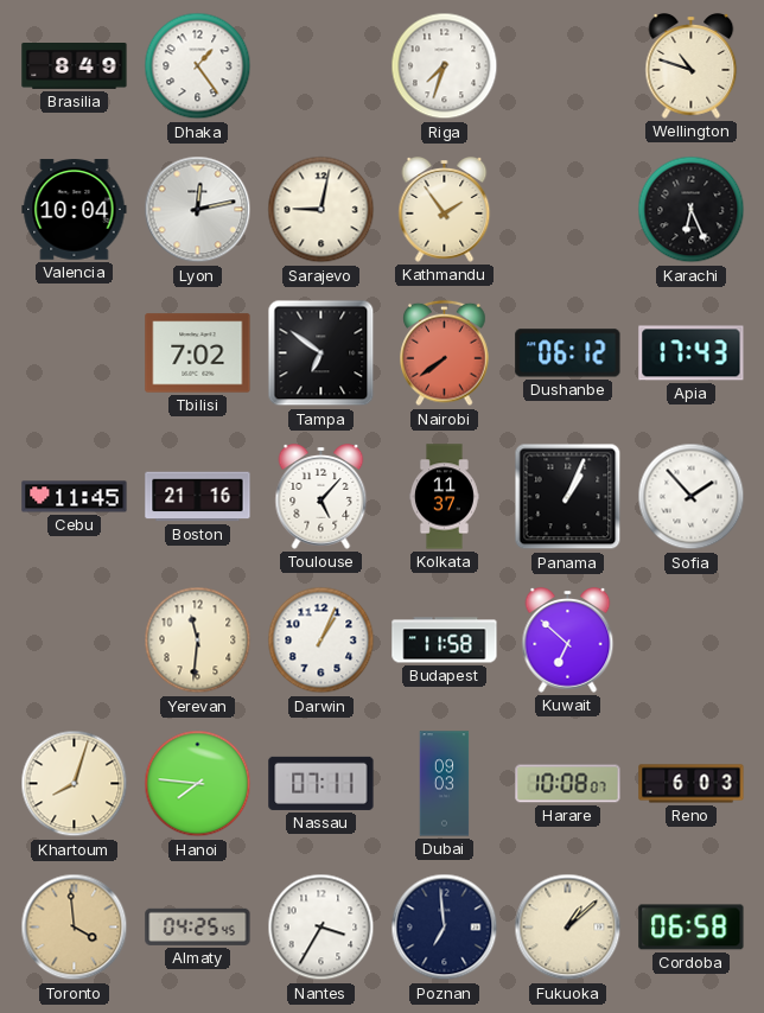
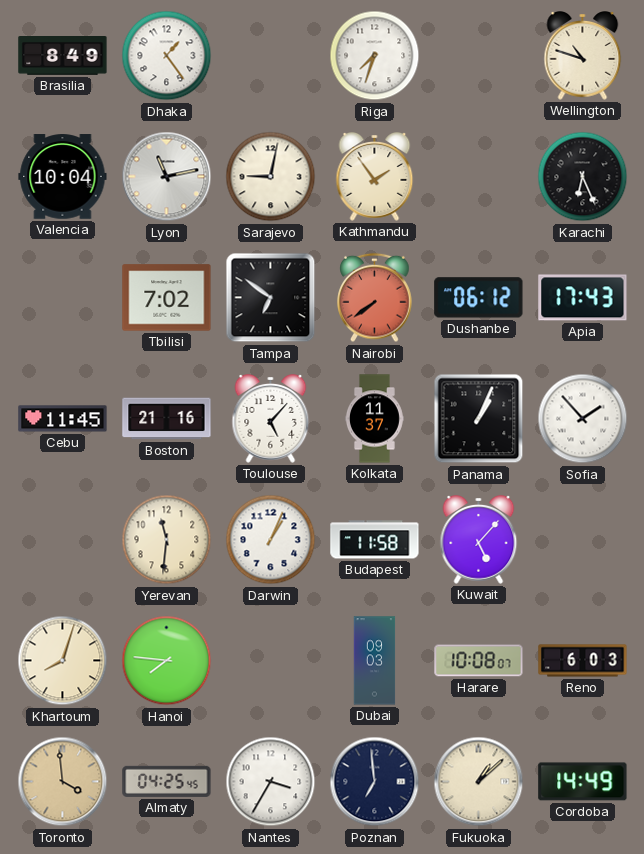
Lyon: 12:13 -> 11:13
Kuwait: 6:52 -> 5:07
Nassau: 07:11 -> none
Cordoba: 06:58 -> 14:49
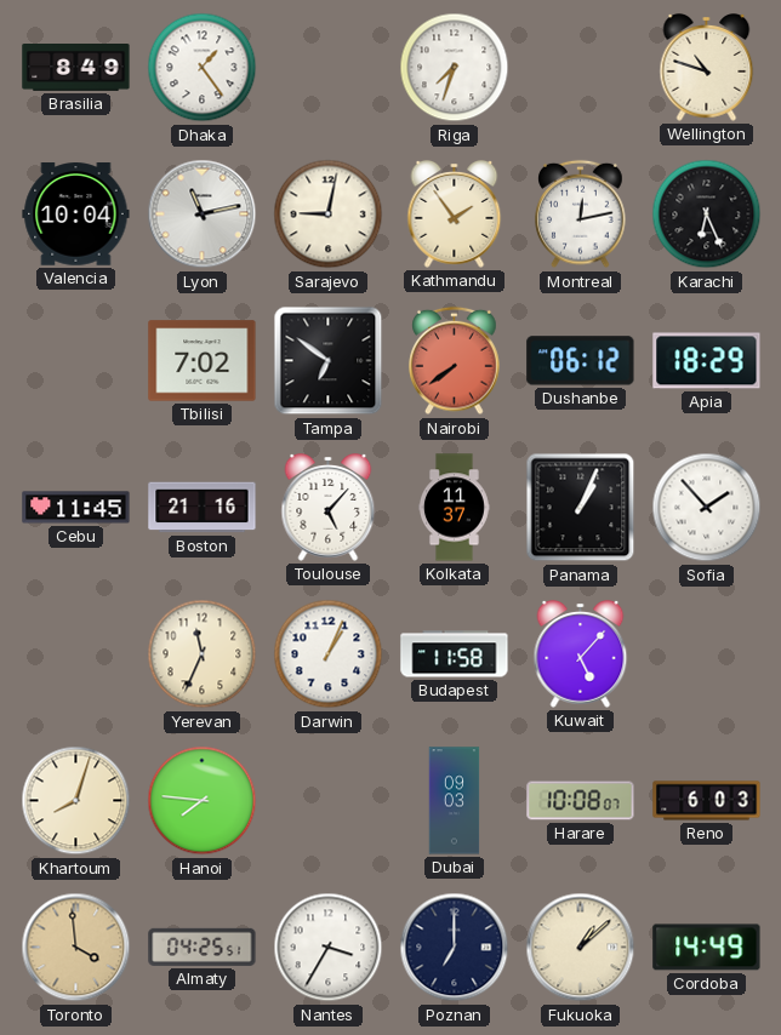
Montreal: none -> 12:13
Apia: 17:43 -> 18:29
Yerevan: 11:31 -> 11:34
Almaty: 04:25:45 -> 04:25:51
Poznan: 6:59 -> 7:00
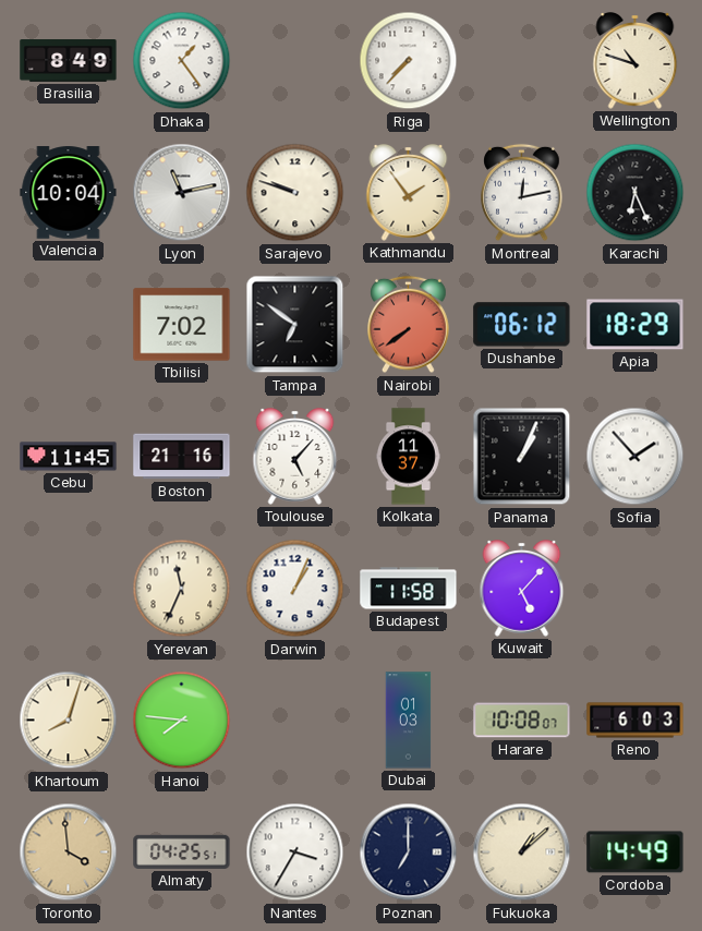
Riga: 7:33 -> 7:37
Sarajevo: 9:02 -> 9:48
Dubai: 09:03 -> 01:03
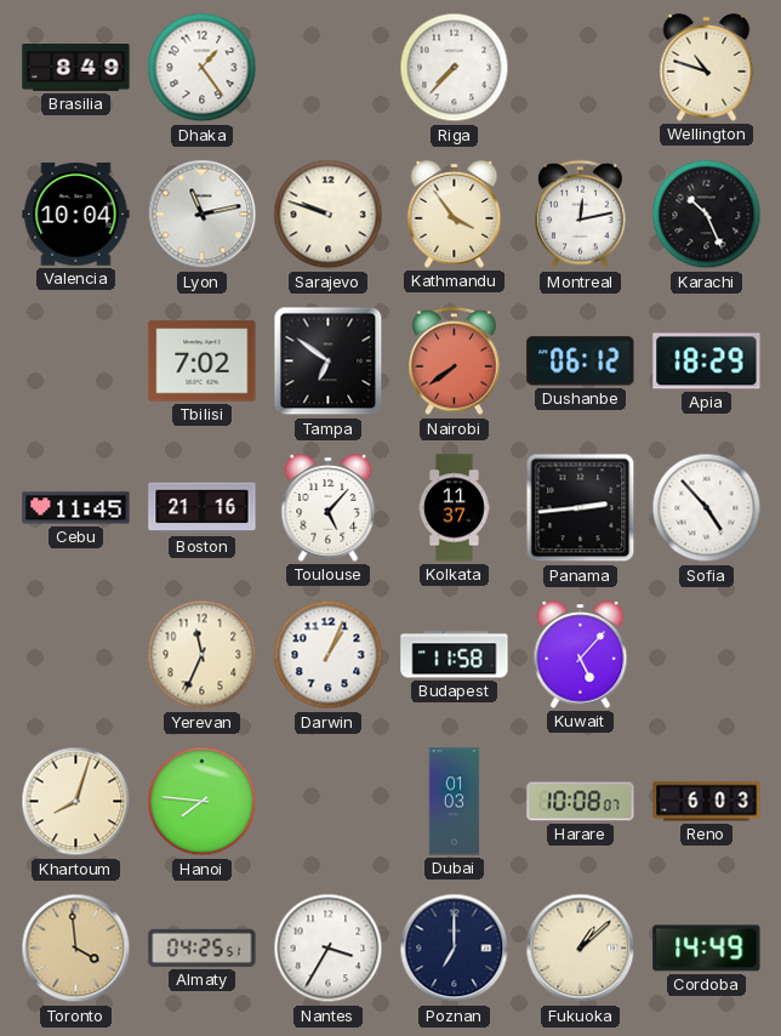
Kathmandu: 1:54 -> 3:54
Karachi: 6:26 -> 10:26
Panama: 1:04 -> 2:44
Sofia: 1:53 -> 4:53
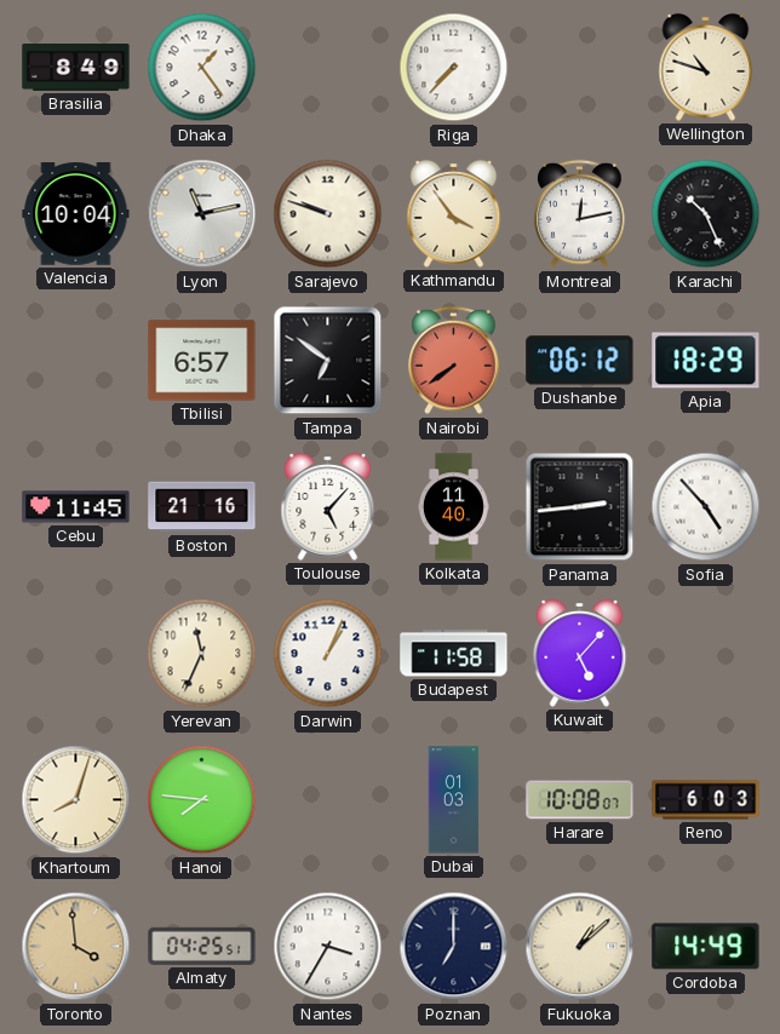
Tbilisi: 7:02 -> 6:57
Kolkata: 11:37 -> 11:40
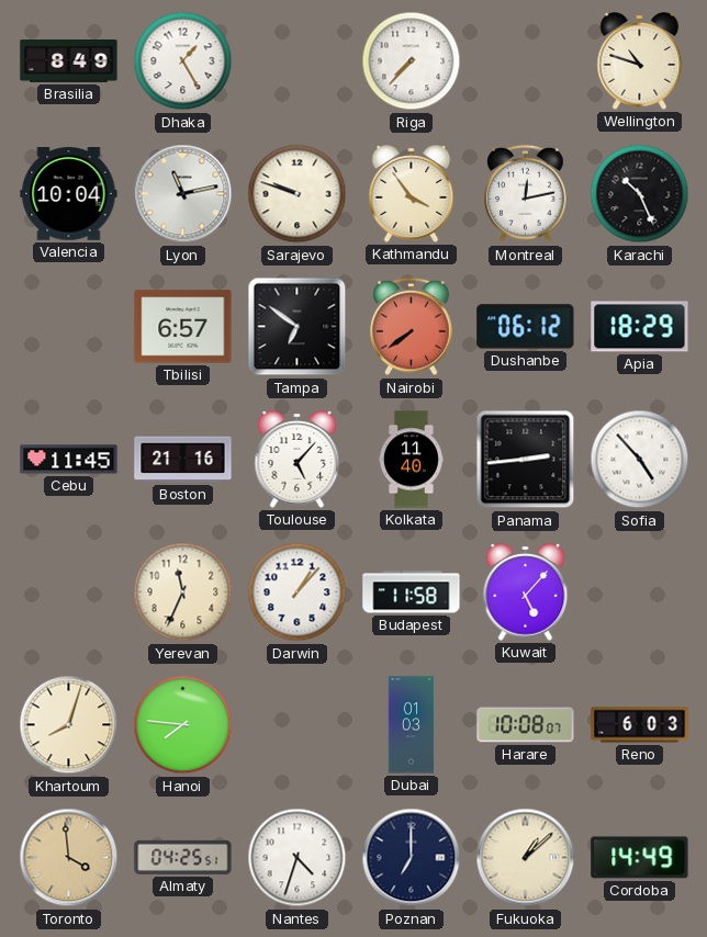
Dhaka: 1:24 -> 1:25
Darwin: 1:04 -> 1:07
Nantes: 3:35 -> 4:33
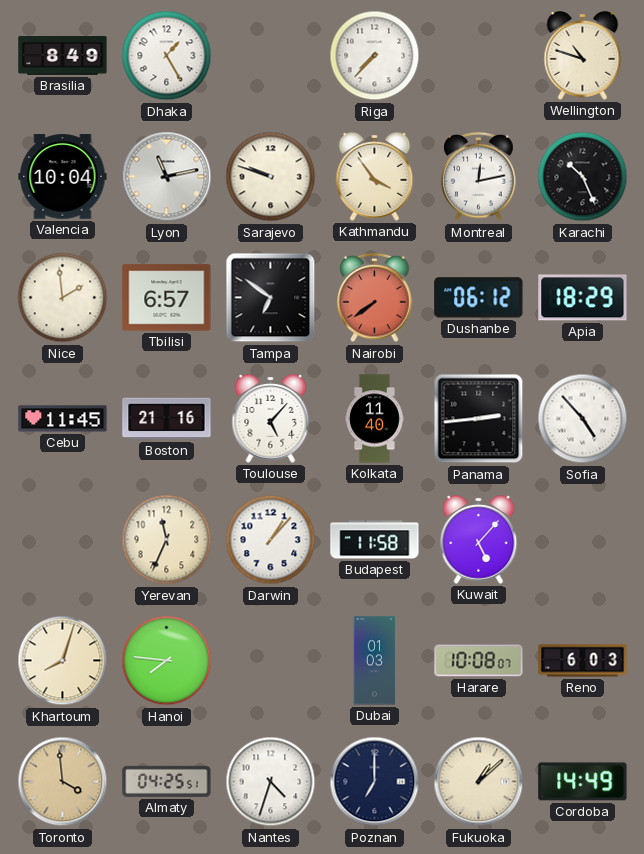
Nice: none -> 1:59
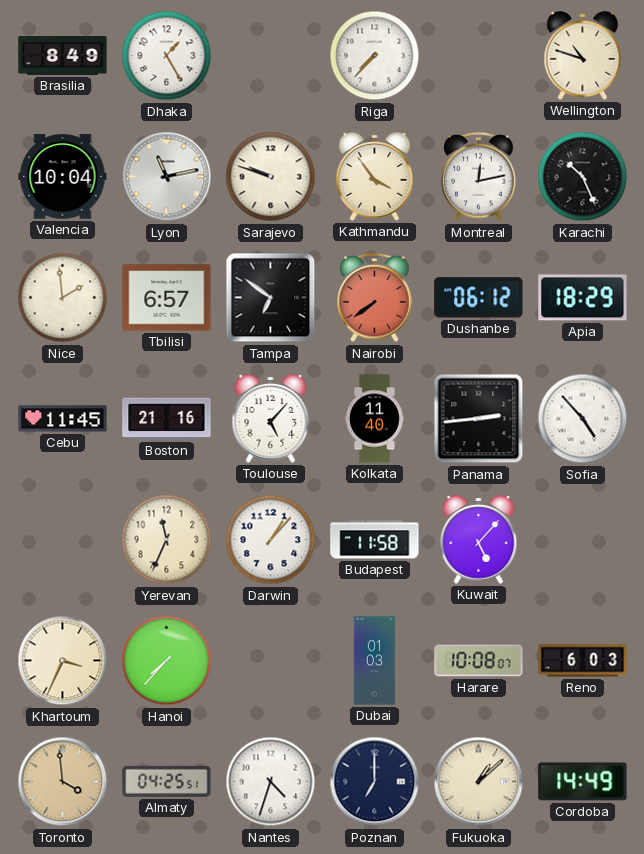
Khartoum: 8:03 -> 3:34
Hanoi: 7:46 -> 7:37
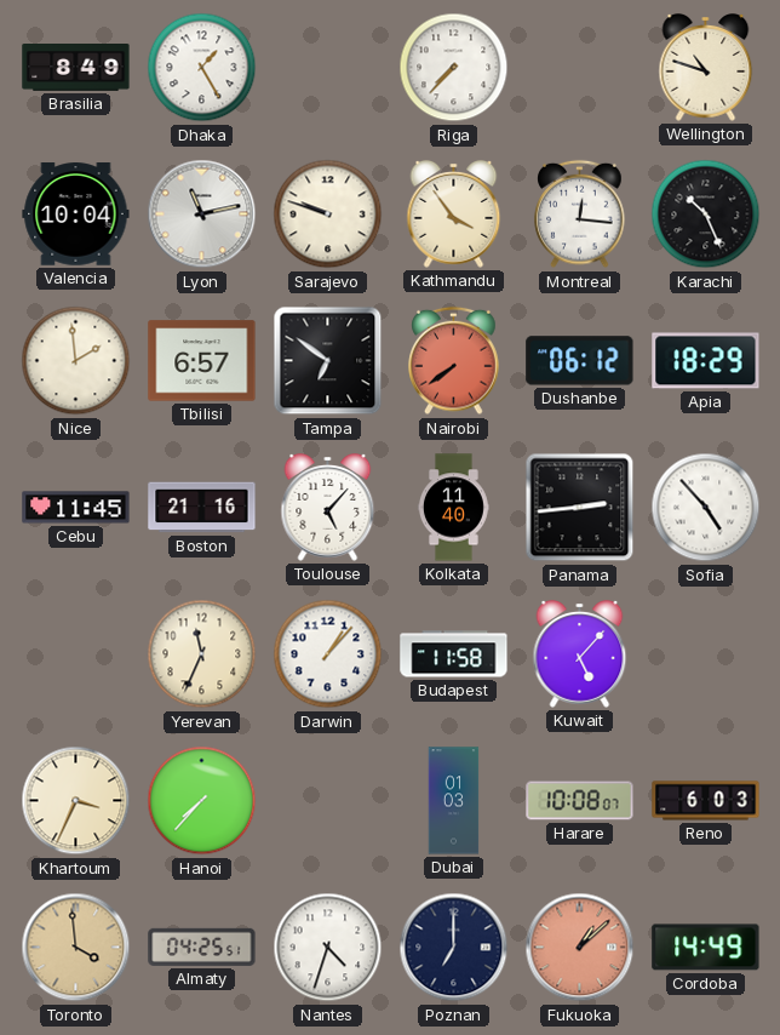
Montreal: 12:13 -> 12:16
Fukuoka dial: cream -> salmon
